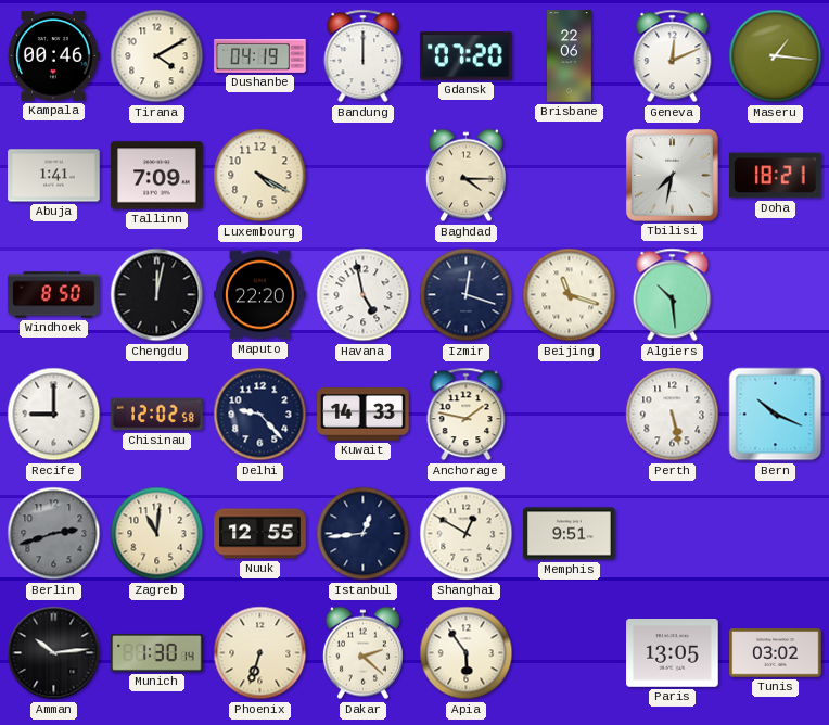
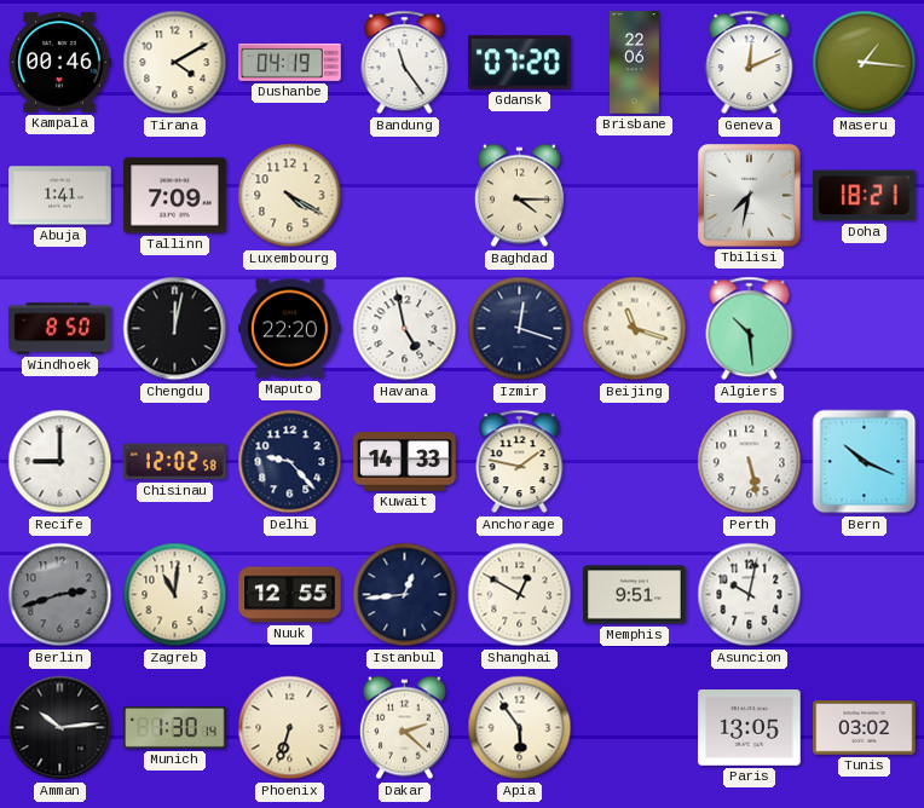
Bandung: 12:00 -> 11:24
Asuncion: none -> 10:02
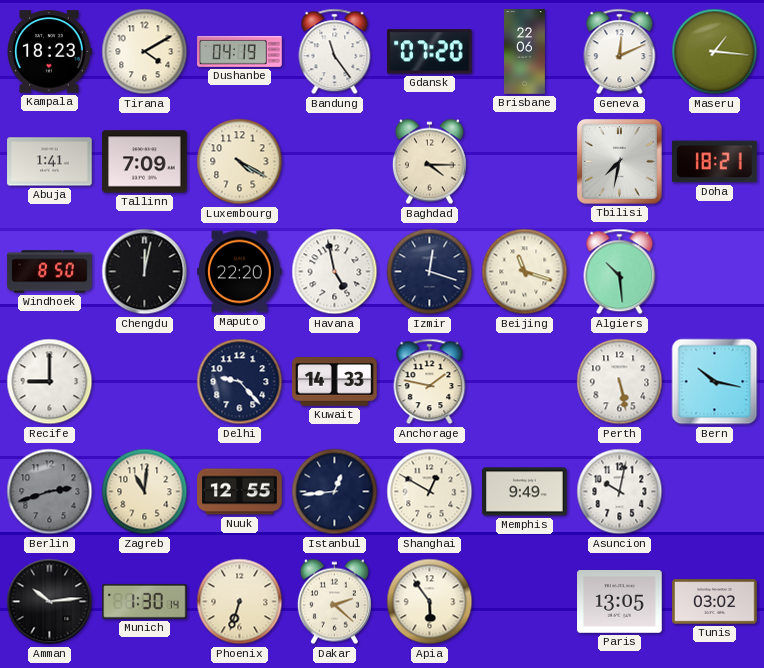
Kampala: 00:46 -> 18:23
Chisinau: 12:02 -> none
Bern: 10:19 -> 10:17
Memphis: 9:51 -> 9:49
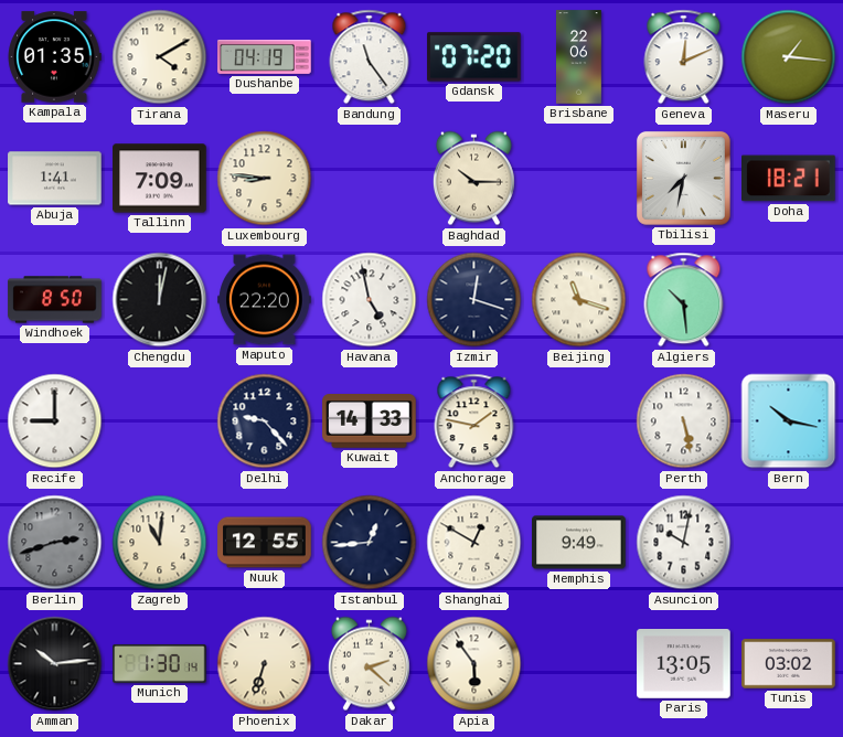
Kampala: 18:23 -> 01:35
Luxembourg: 4:20 -> 8:46
Baghdad: 4:15 -> 10:15
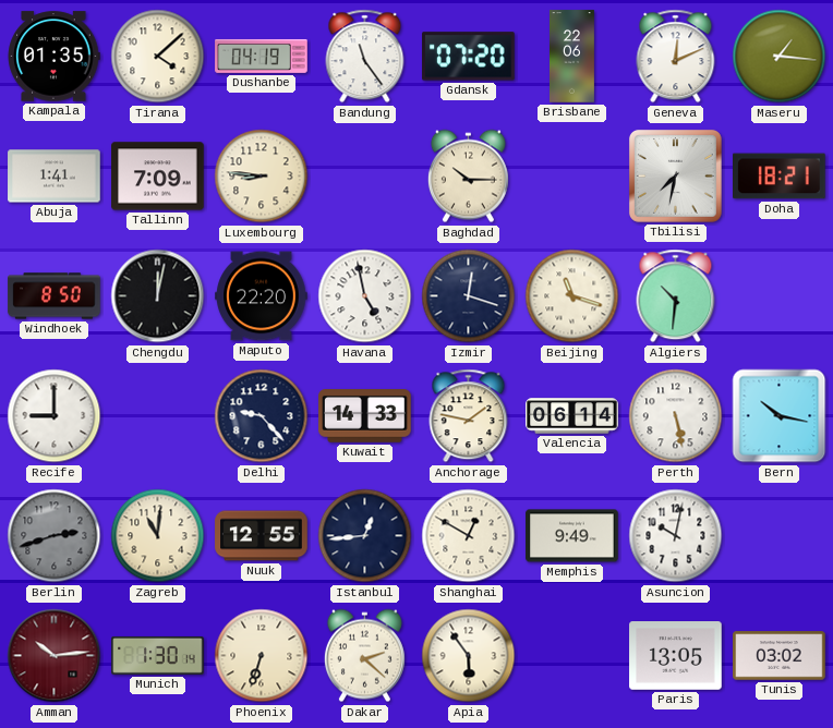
Tirana: 4:10 -> 4:08
Algiers: 10:29 -> 10:31
Valencia: none -> 06:14
Amman dial: black -> burgundy
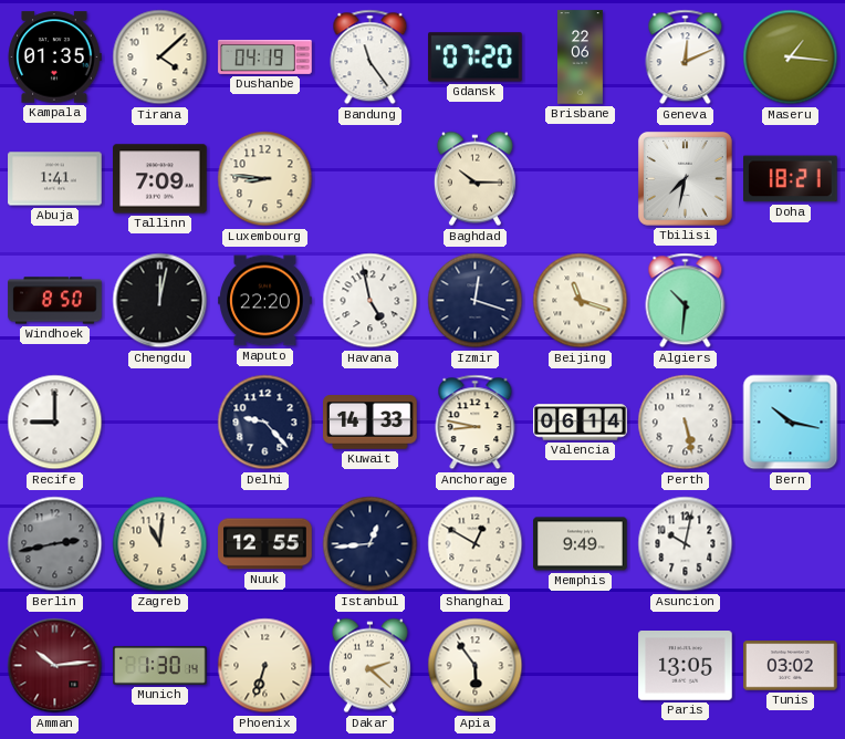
Anchorage: 1:47 -> 8:47
Berlin: 2:42 -> 2:43
